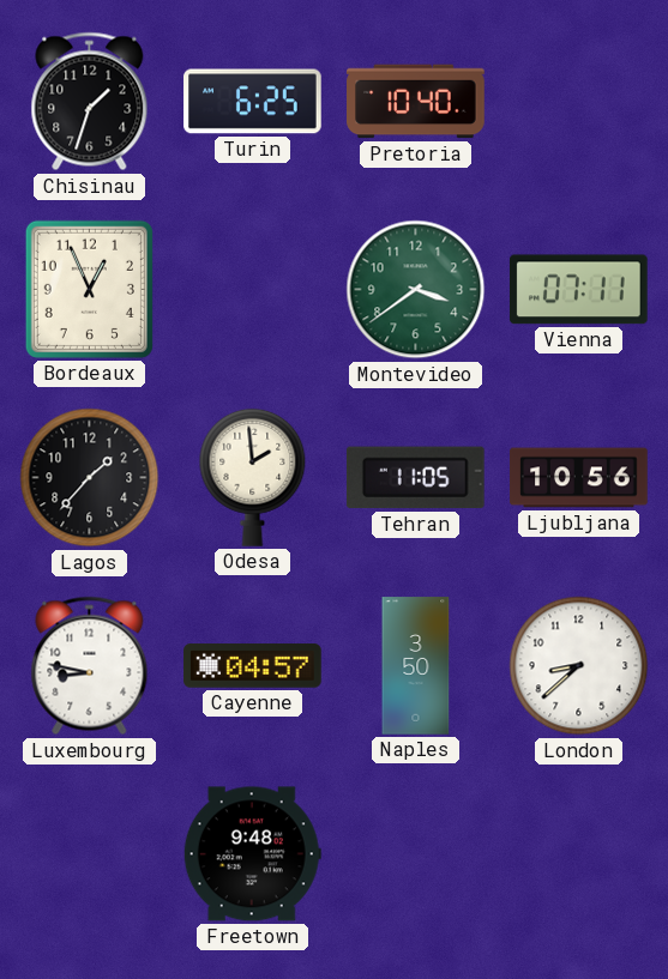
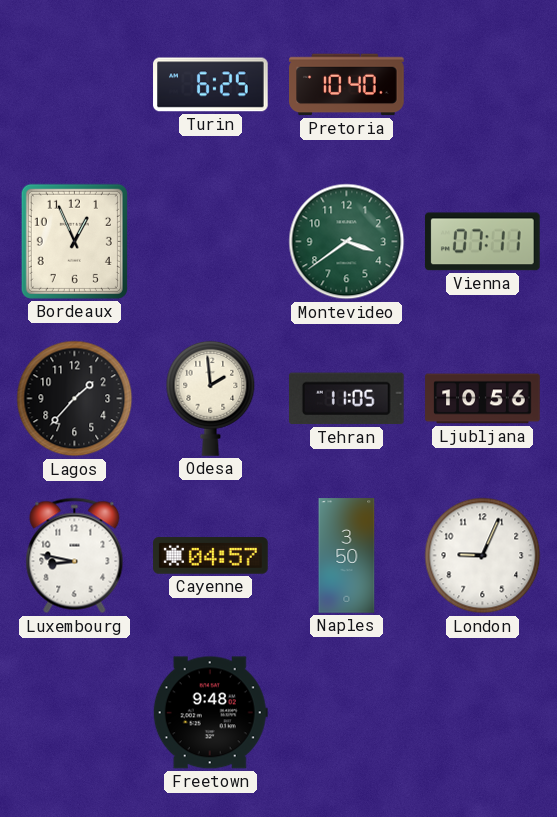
Chisinau: 1:33 -> none
London: 8:38 -> 9:04
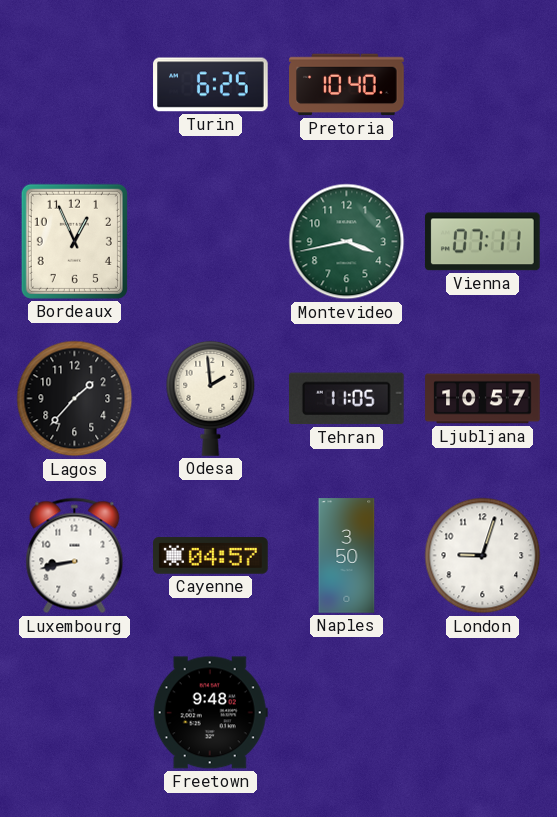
Montevideo: 3:39 -> 3:43
Ljubljana: 10:56 -> 10:57
Luxembourg: 8:47 -> 8:43
London: 9:04 -> 9:03
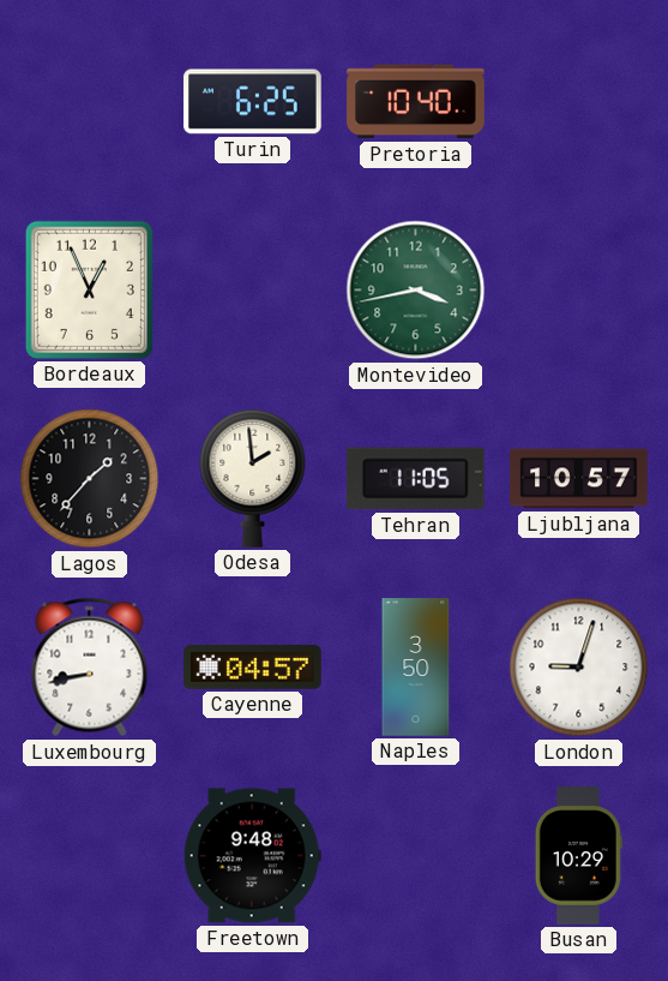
Vienna: 07:11 -> none
Busan: none -> 10:29
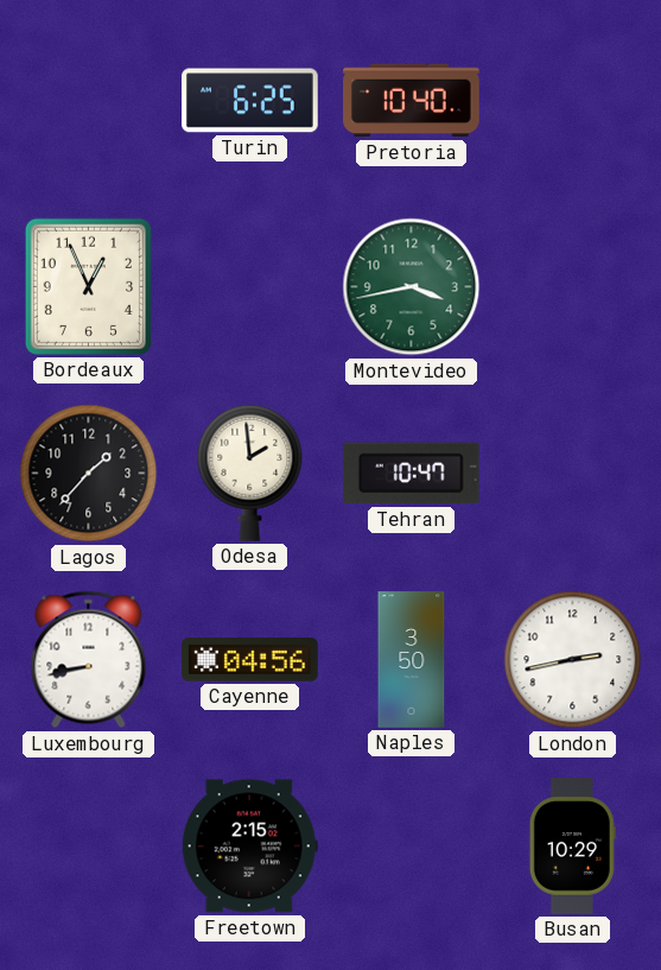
Tehran: 11:05 -> 10:47
Ljubljana: 10:57 -> none
Cayenne: 04:57 -> 04:56
London: 9:03 -> 2:43
Freetown: 9:48 -> 2:15
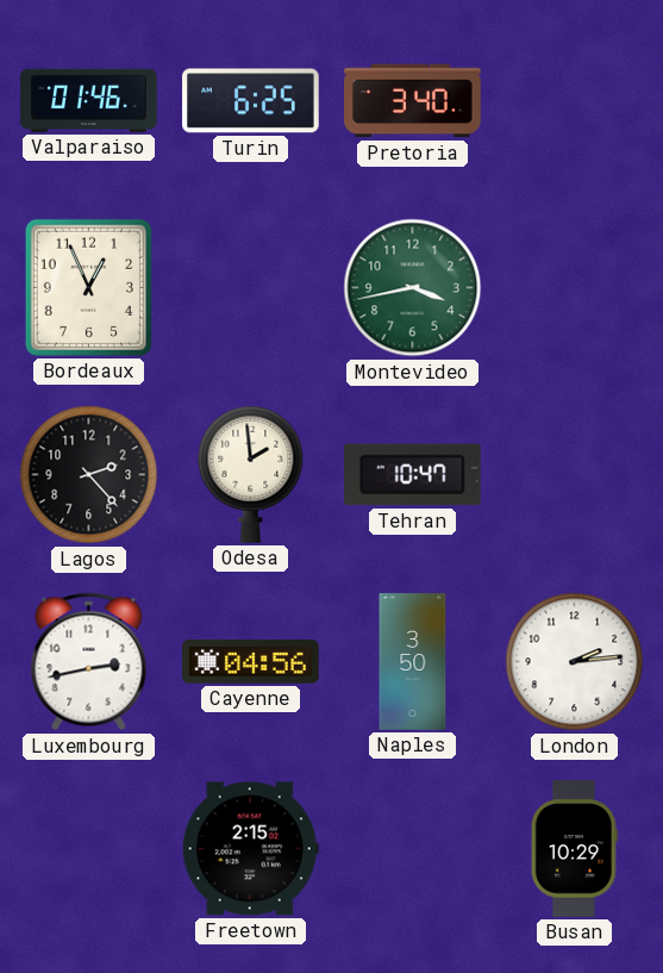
Valparaiso: none -> 01:46
Pretoria: 10:40 -> 3:40
Lagos: 1:37 -> 2:23
Luxembourg: 8:43 -> 2:43
London: 2:43 -> 2:14
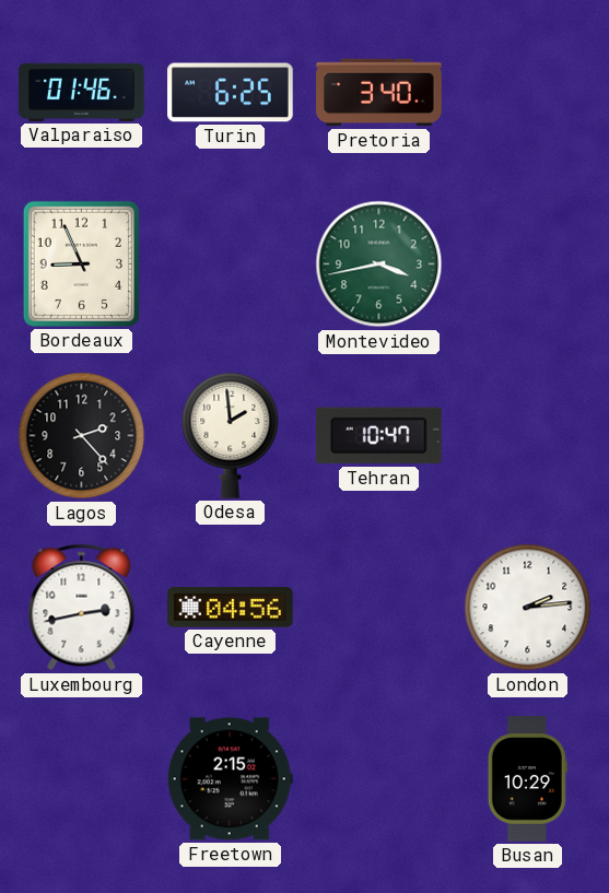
Bordeaux: 12:56 -> 8:56
Naples: 3:50 -> none
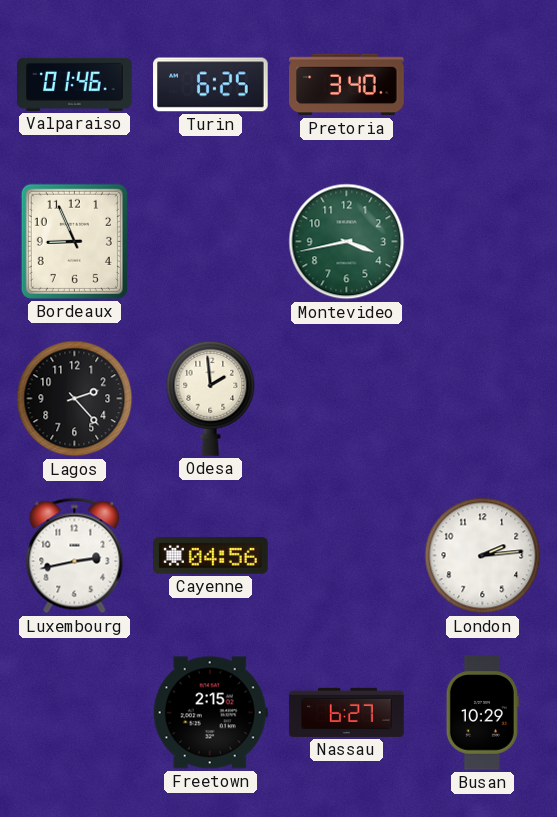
Tehran: 10:47 -> none
Nassau: none -> 6:27
